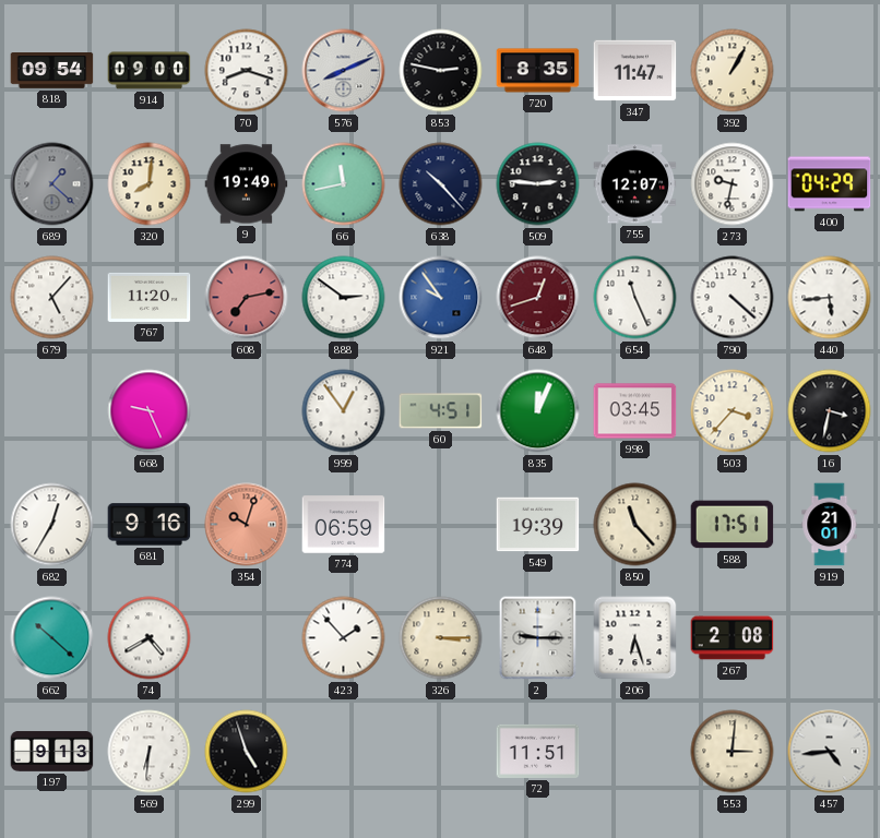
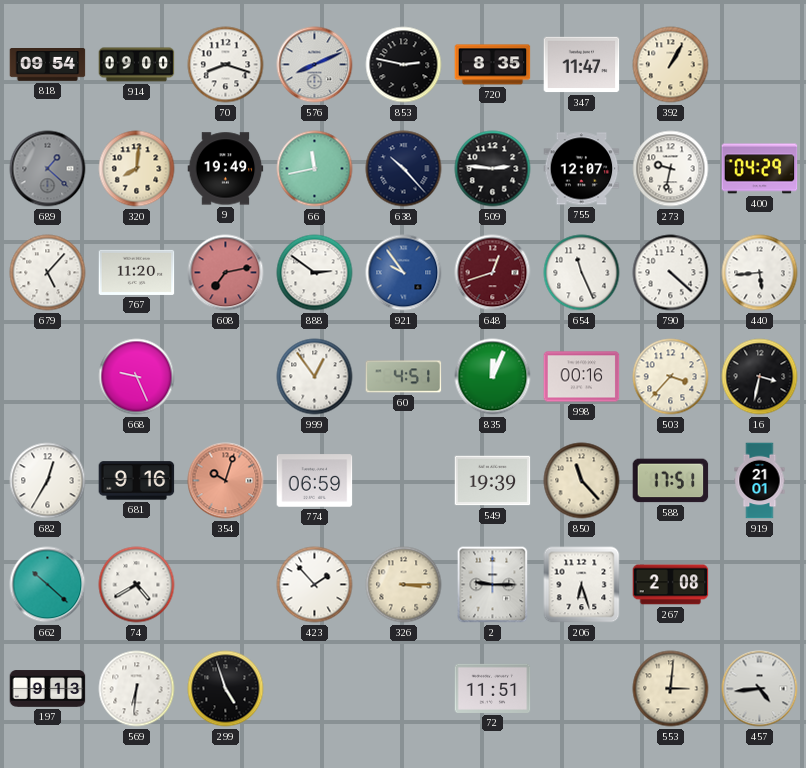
998: 03:45 -> 00:16
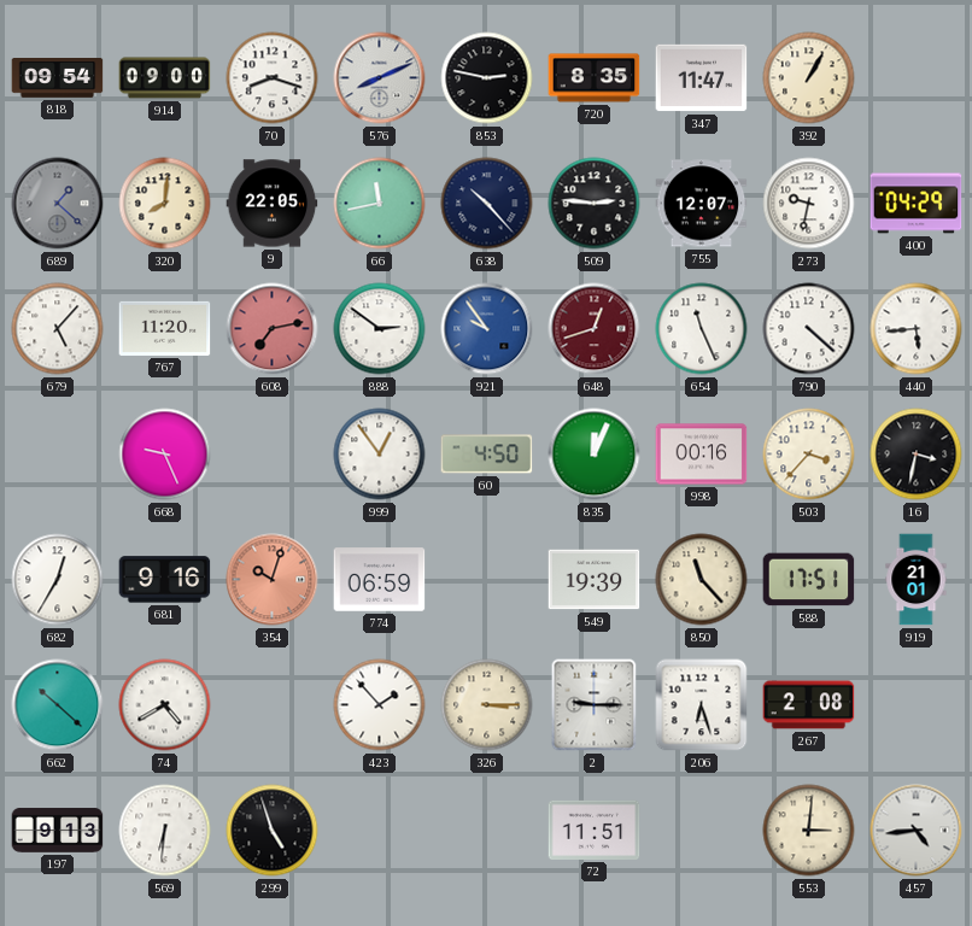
9: 19:49 -> 22:05
60: 4:51 -> 4:50
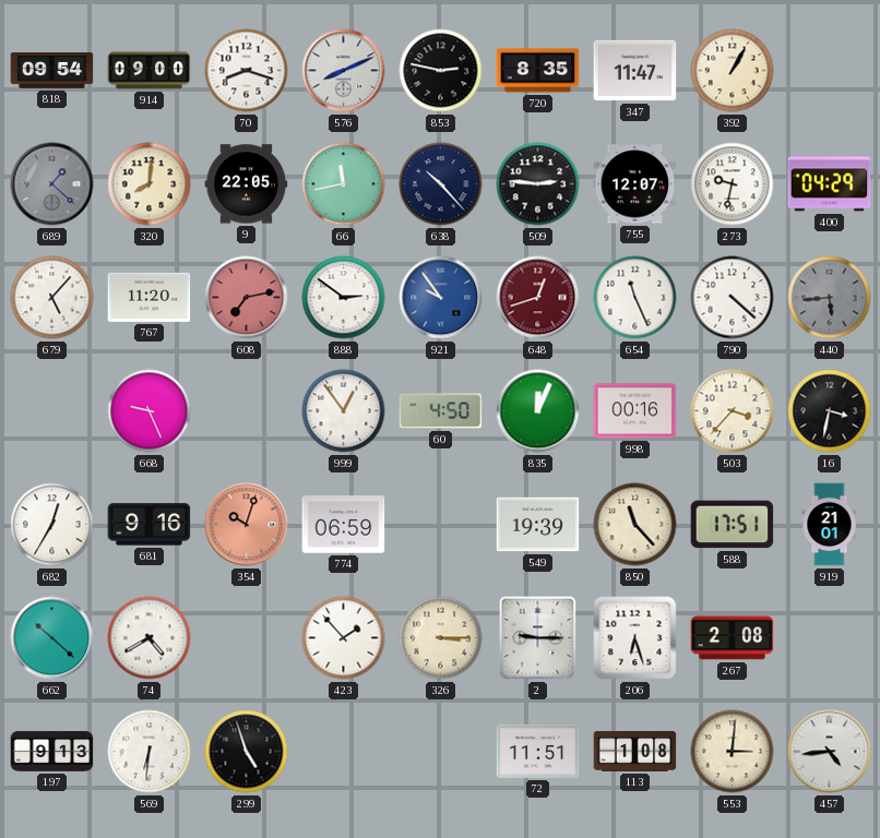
440 dial: white -> grey
113: none -> 1:08
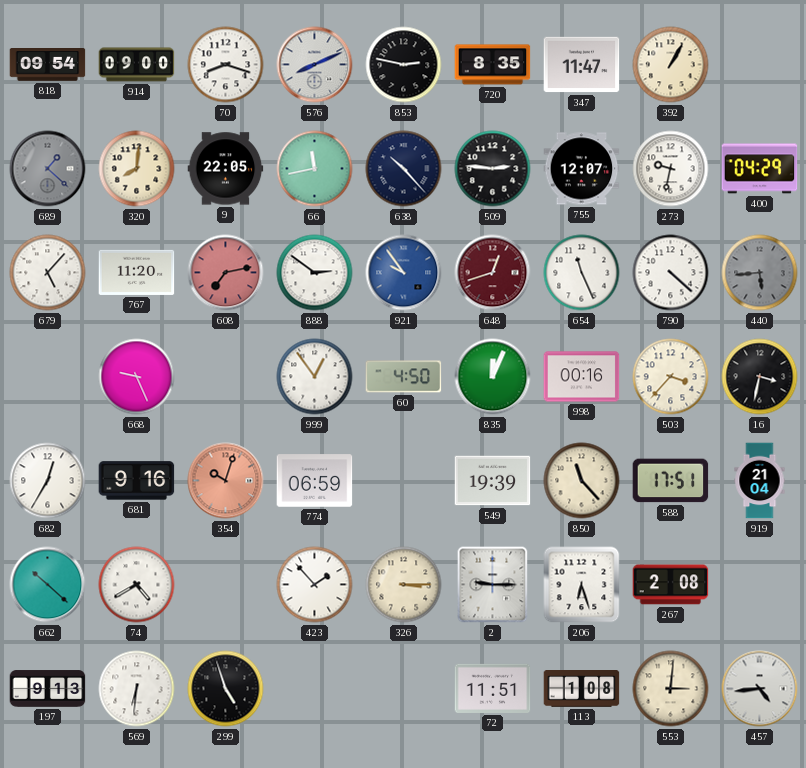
919: 21:01 -> 21:04
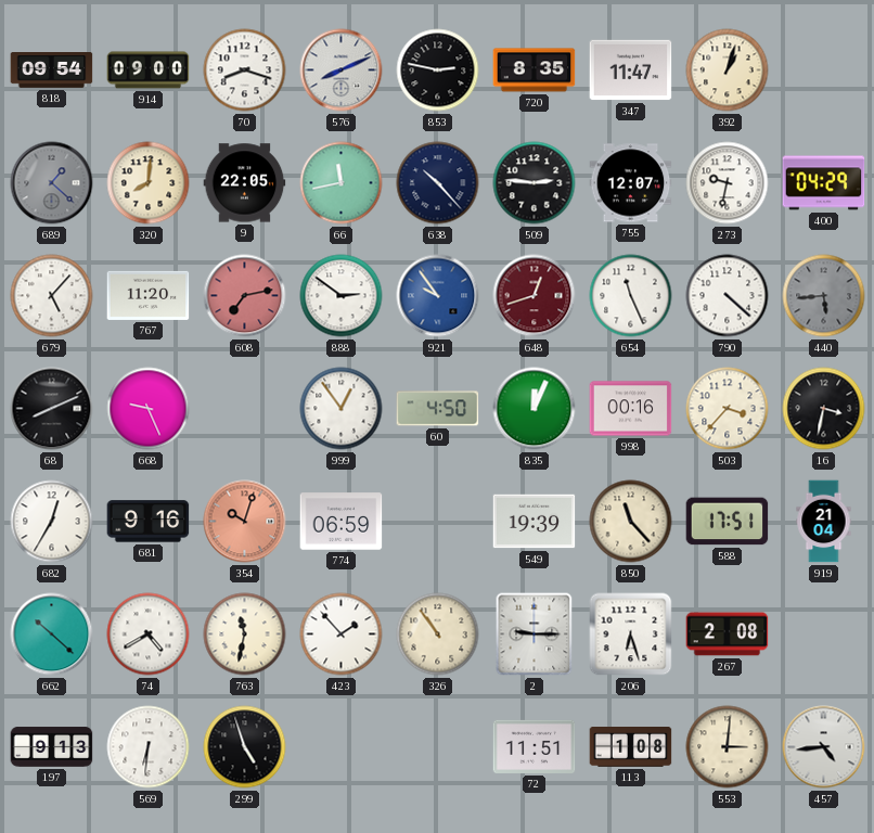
392: 1:05 -> 1:03
68: none -> 8:11
763: none -> 11:32
326: 3:15 -> 10:54
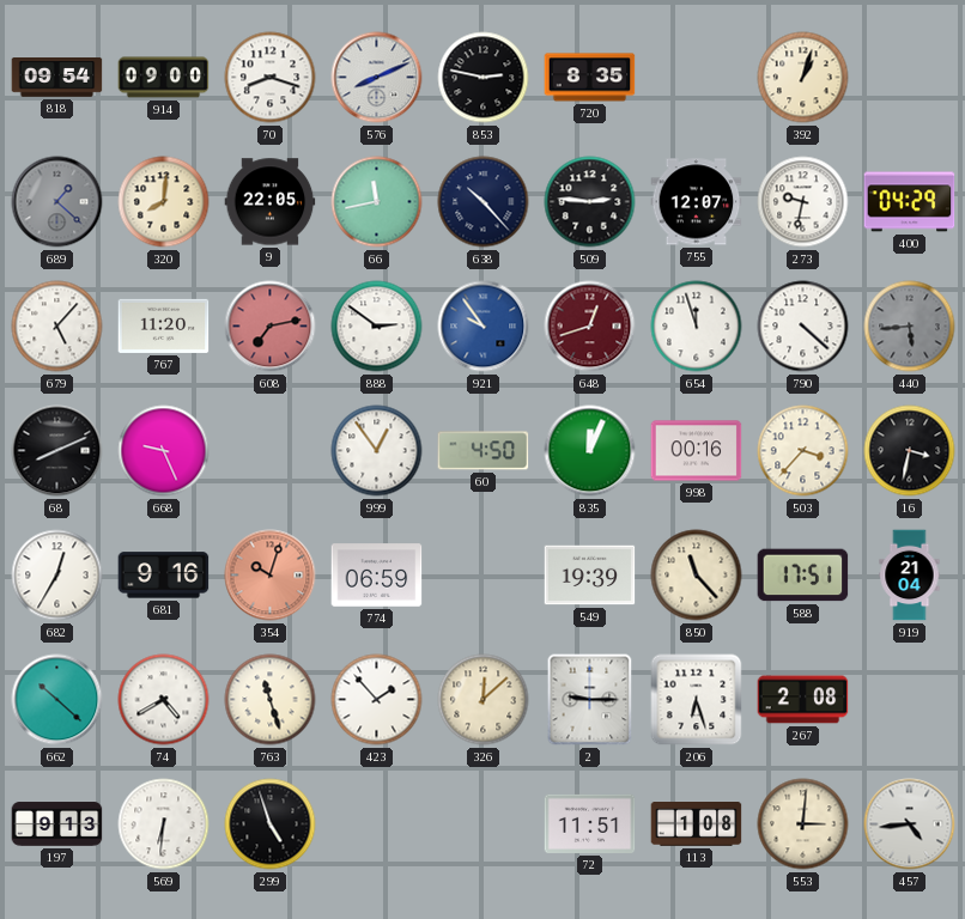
347: 11:47 -> none
654: 11:26 -> 11:57
763: 11:32 -> 11:27
326: 10:54 -> 12:08
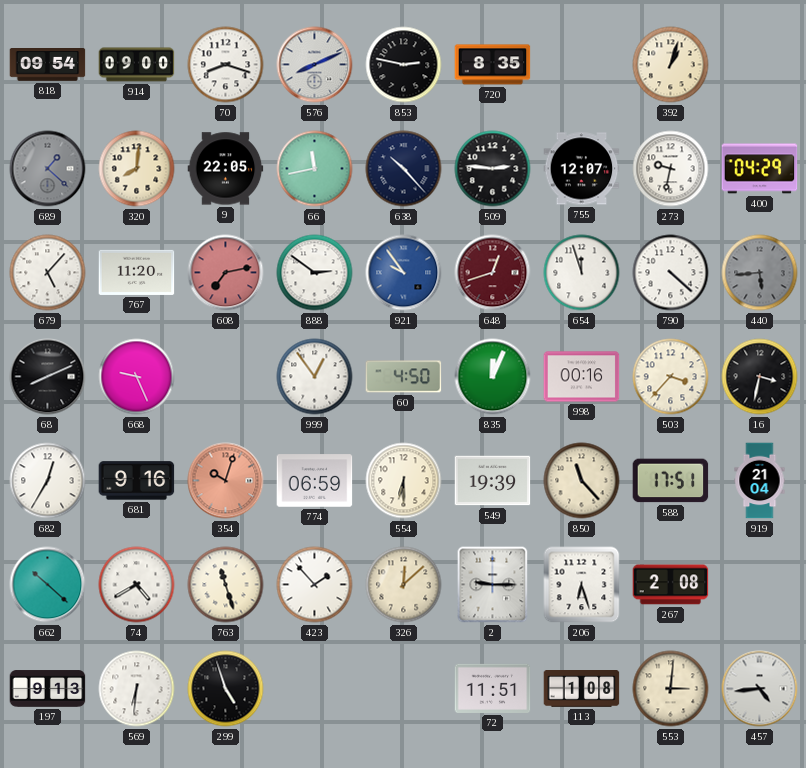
554: none -> 6:30
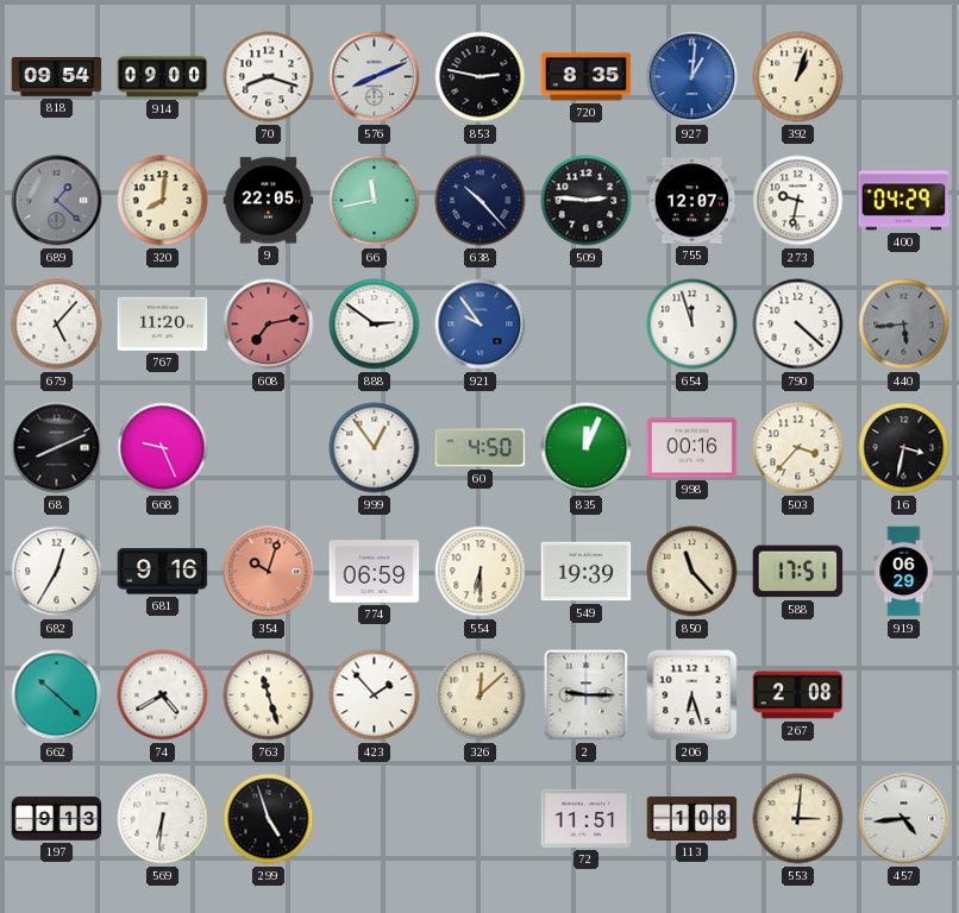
927: none -> 1:01
648: 12:42 -> none
919: 21:04 -> 06:29
